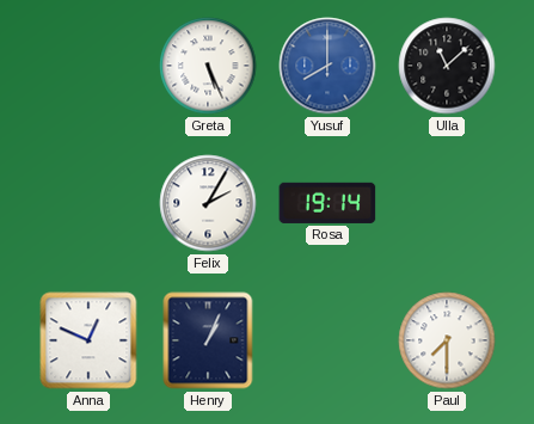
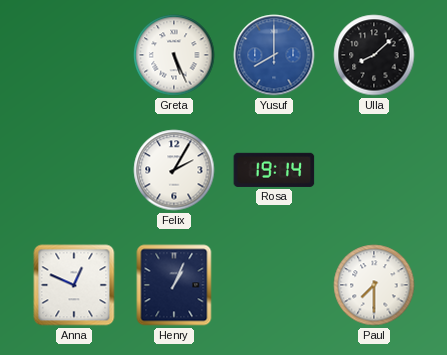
Ulla: 11:08 -> 8:08
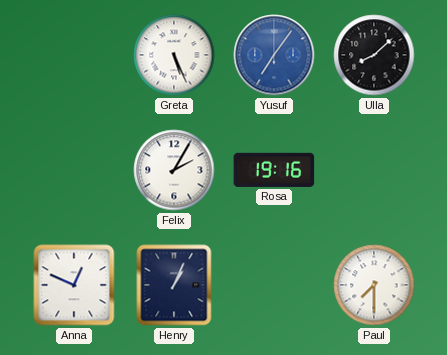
Yusuf: 8:00 -> 7:06
Rosa: 19:14 -> 19:16
